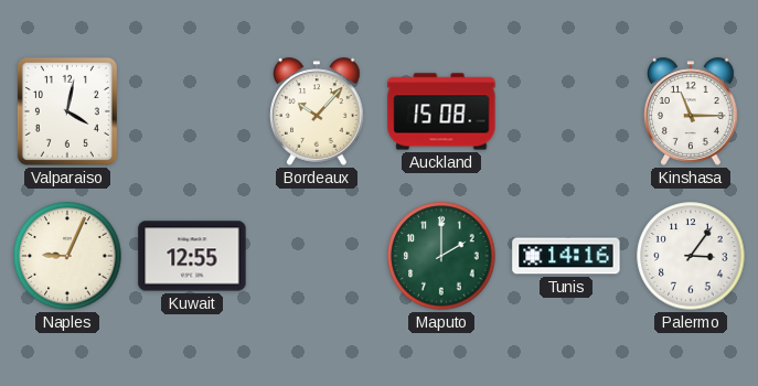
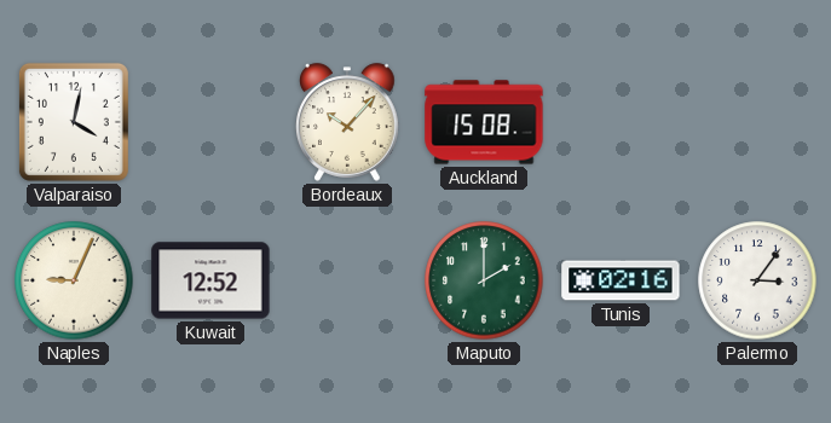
Kinshasa: 11:15 -> none
Kuwait: 12:55 -> 12:52
Tunis: 14:16 -> 02:16
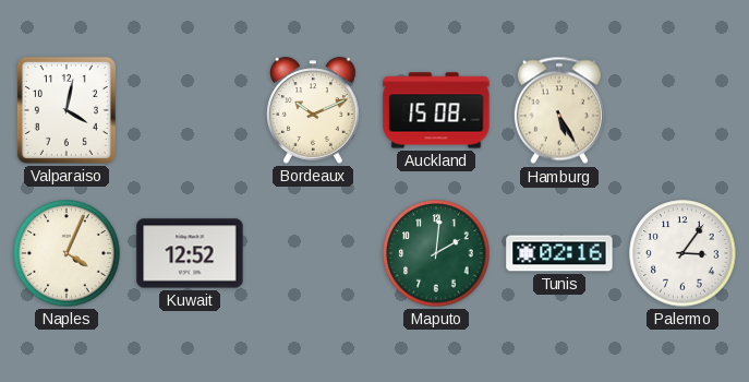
Bordeaux: 10:07 -> 10:11
Hamburg: none -> 5:25
Naples: 9:04 -> 4:04
Maputo: 2:00 -> 2:01
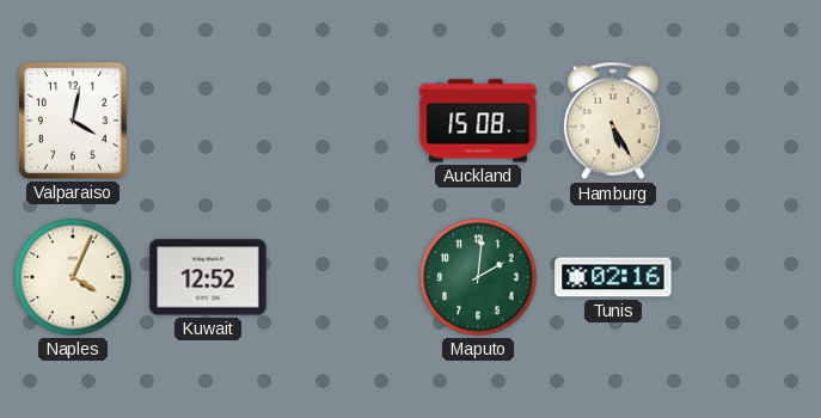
Bordeaux: 10:11 -> none
Palermo: 3:06 -> none
